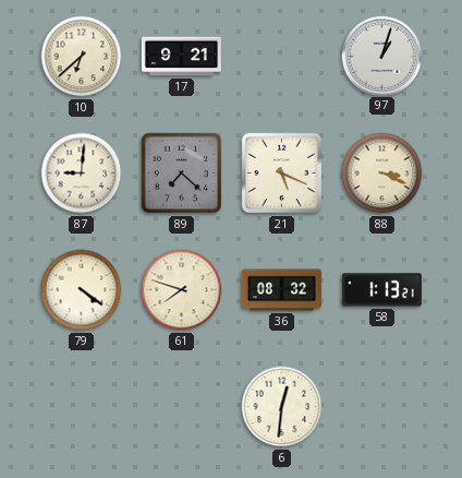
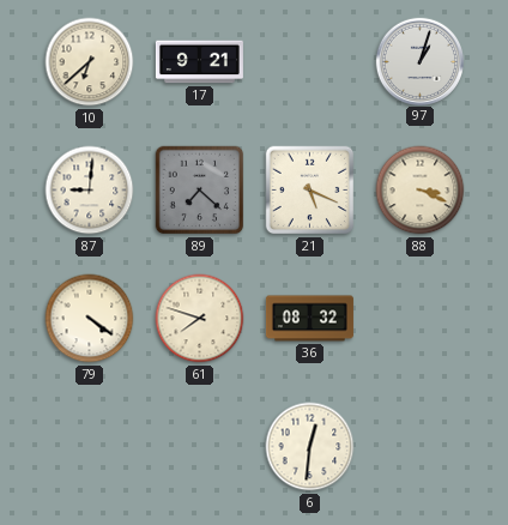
58: 1:13 -> none
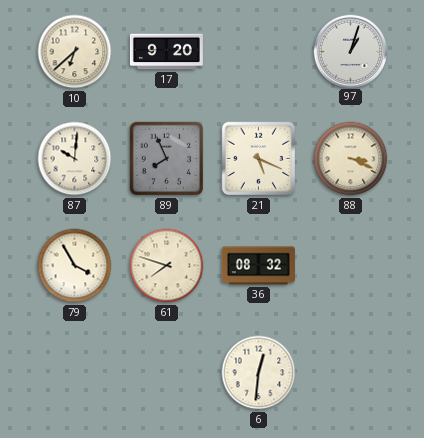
17: 9:21 -> 9:20
87: 9:01 -> 10:01
89: 7:22 -> 7:56
79: 4:21 -> 3:55
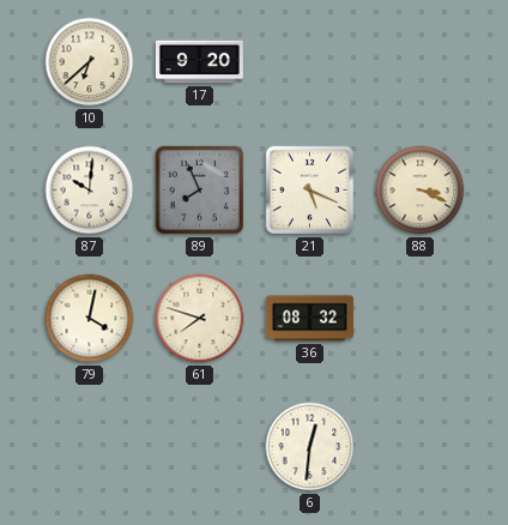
97: 1:03 -> none
79: 3:55 -> 4:02
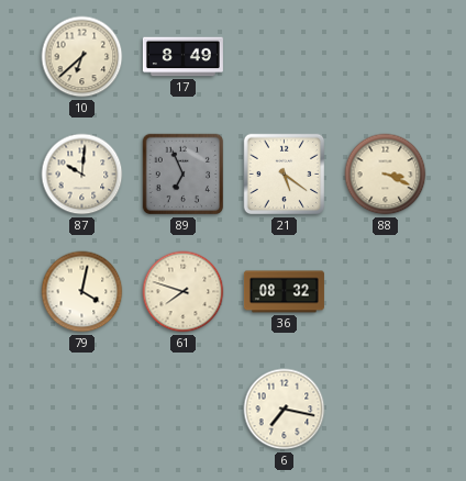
17: 9:20 -> 8:49
89: 7:56 -> 6:56
21: 5:19 -> 5:21
6: 12:31 -> 7:17
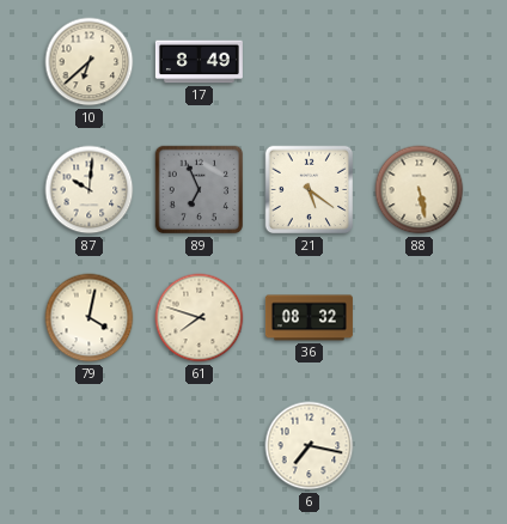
88: 3:19 -> 5:28
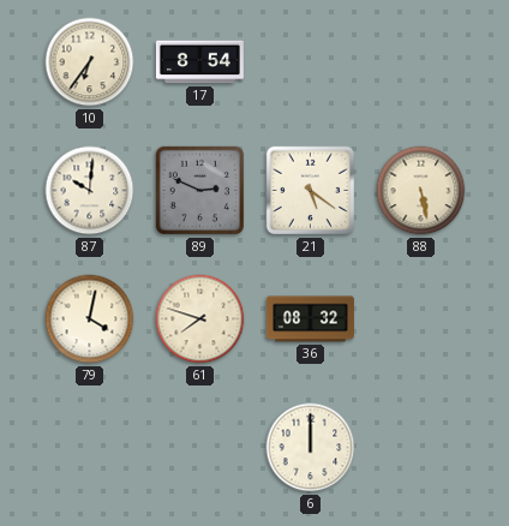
10: 6:38 -> 6:36
17: 8:49 -> 8:54
89: 6:56 -> 2:49
6: 7:17 -> 12:00
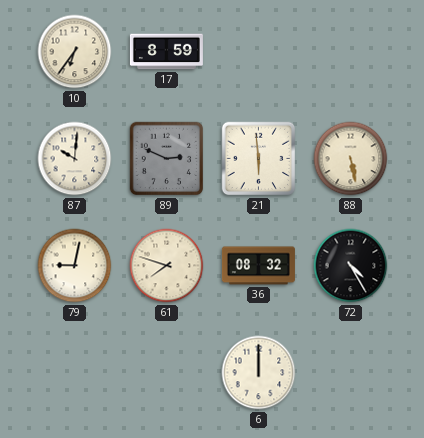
17: 8:54 -> 8:59
21: 5:21 -> 5:59
79: 4:02 -> 9:02
72: none -> 4:25
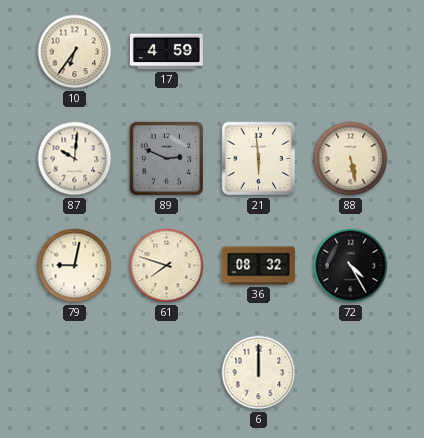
17: 8:59 -> 4:59
